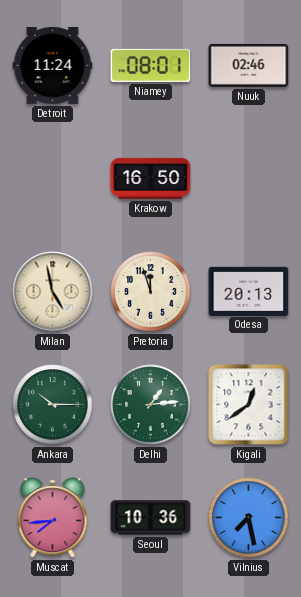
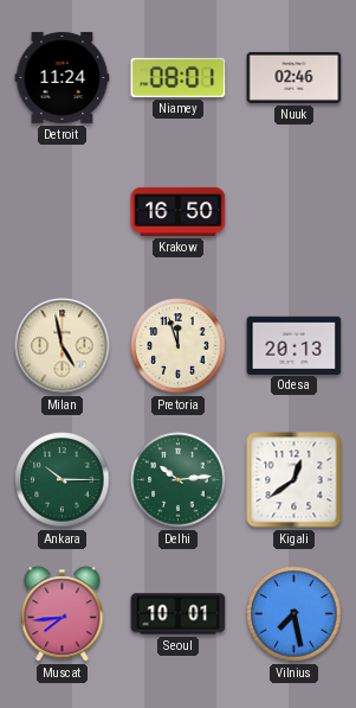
Delhi: 1:14 -> 10:14
Seoul: 10:36 -> 10:01
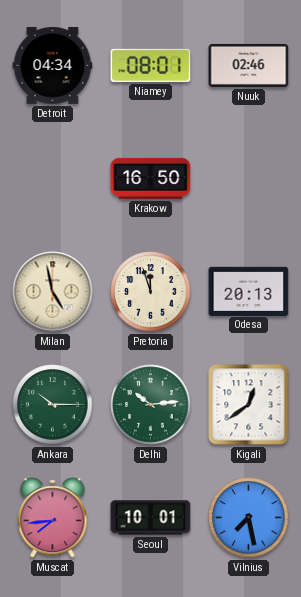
Detroit: 11:24 -> 04:34
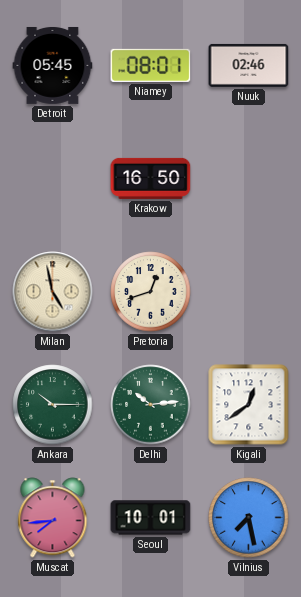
Detroit: 04:34 -> 05:45
Pretoria: 11:57 -> 12:42
Odesa: 20:13 -> none
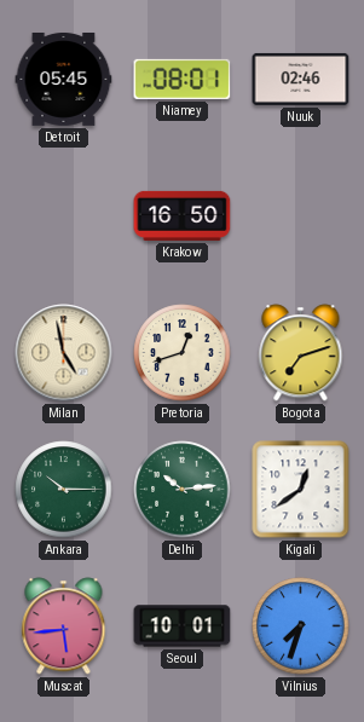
Bogota: none -> 7:12
Muscat: 7:44 -> 5:44
Vilnius: 7:28 -> 7:33
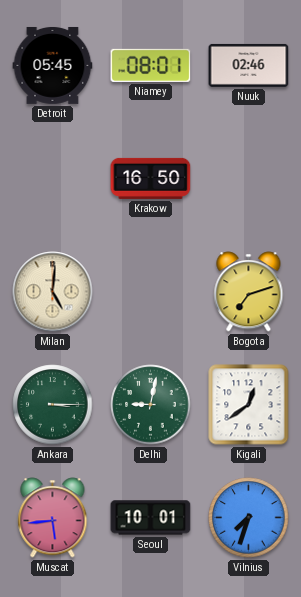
Milan: 4:58 -> 5:01
Pretoria: 12:42 -> none
Ankara: 10:15 -> 3:15
Delhi: 10:14 -> 9:02
